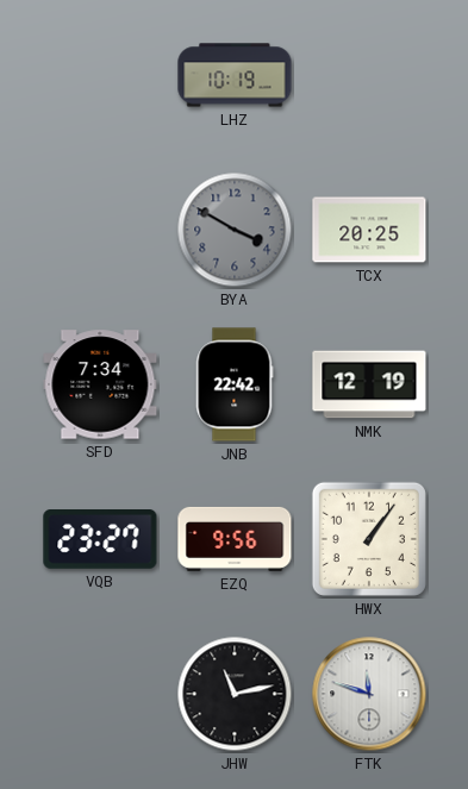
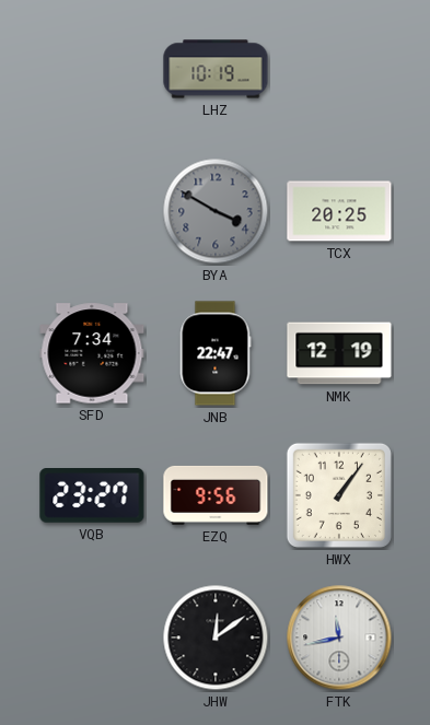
JNB: 22:42 -> 22:47
JHW: 11:13 -> 12:09
FTK: 11:48 -> 11:43
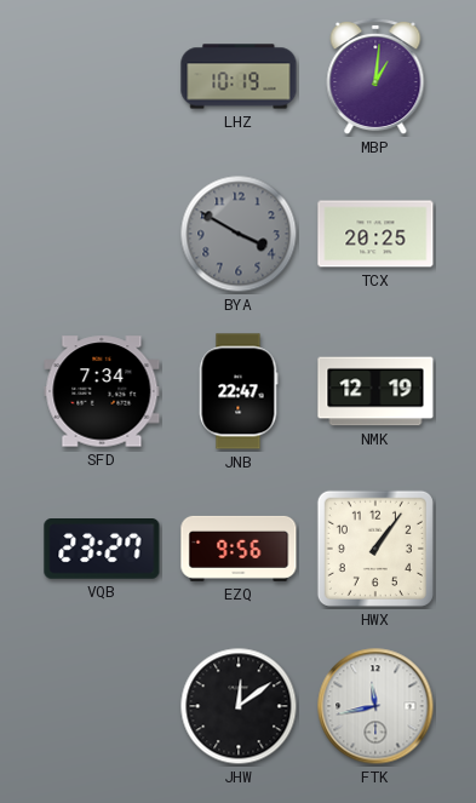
MBP: none -> 1:01
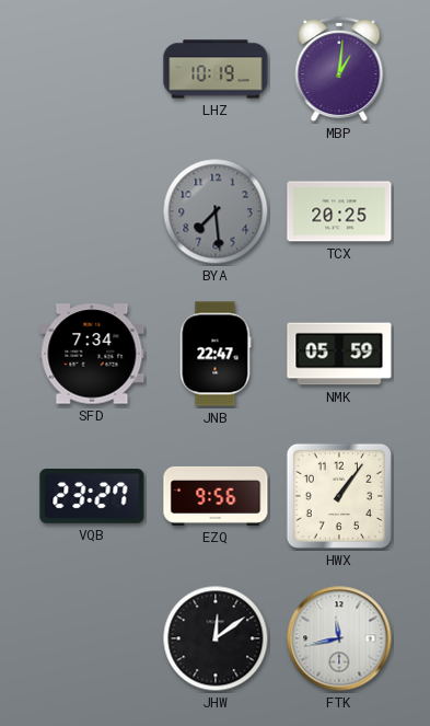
BYA: 3:50 -> 7:29
NMK: 12:19 -> 05:59
